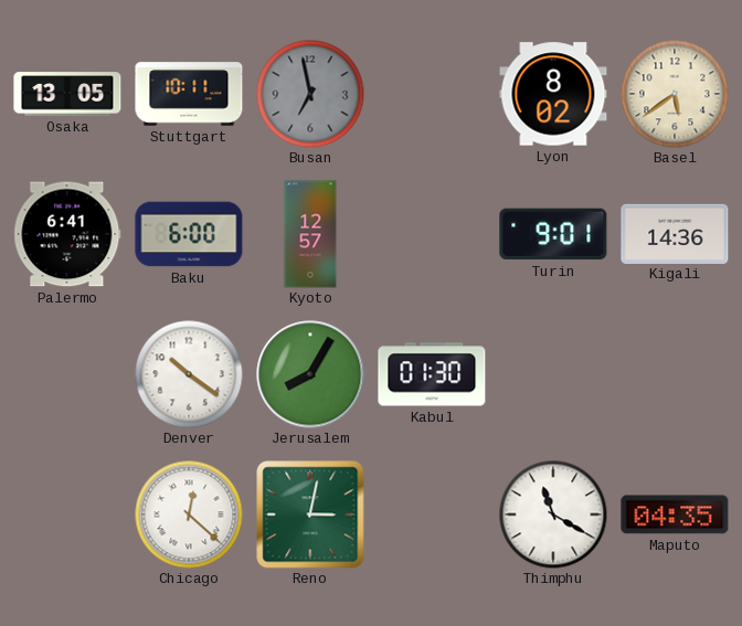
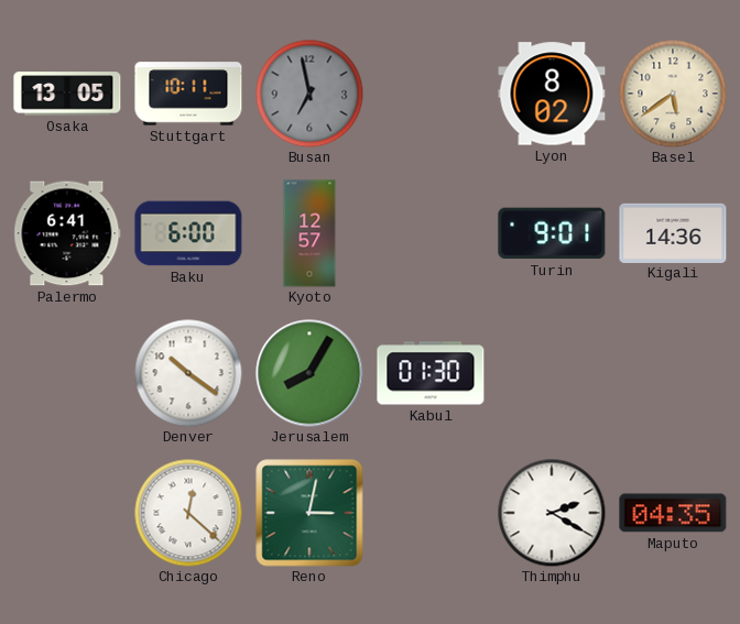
Thimphu: 11:20 -> 2:20
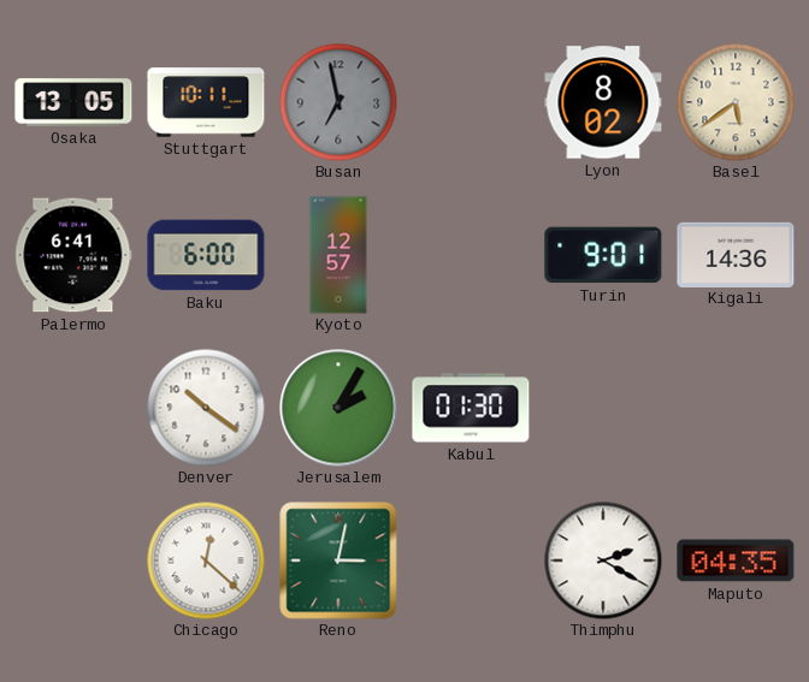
Jerusalem: 8:05 -> 2:05
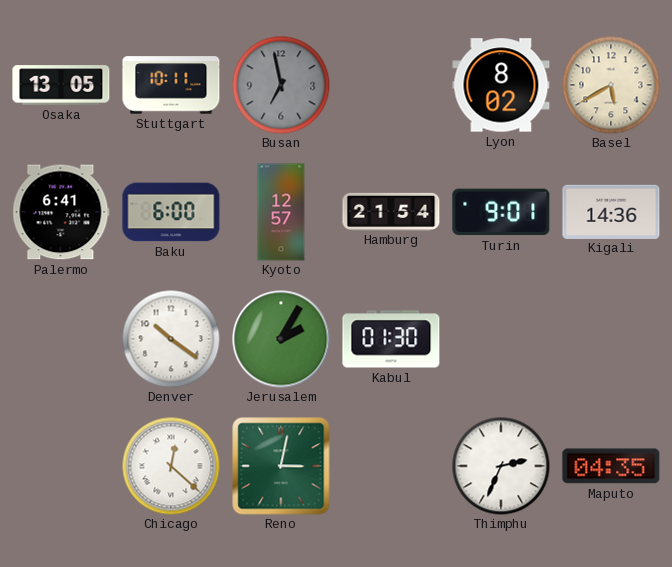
Basel: 5:39 -> 5:40
Hamburg: none -> 21:54
Thimphu: 2:20 -> 2:34
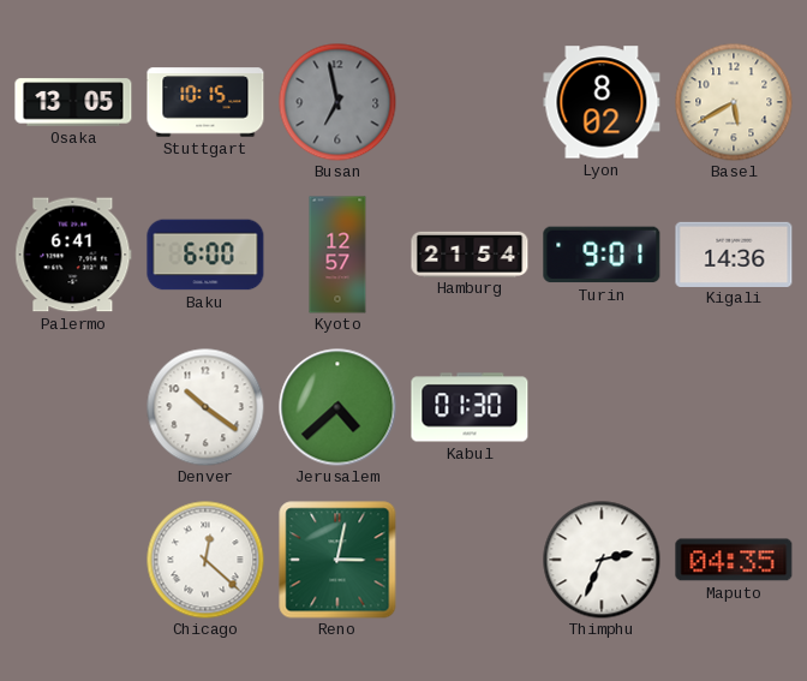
Stuttgart: 10:11 -> 10:15
Jerusalem: 2:05 -> 4:38
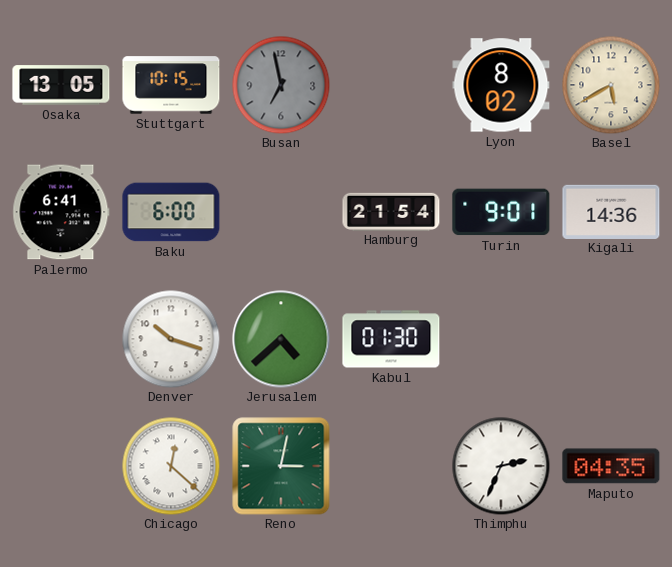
Kyoto: 12:57 -> none
Denver: 10:21 -> 10:18
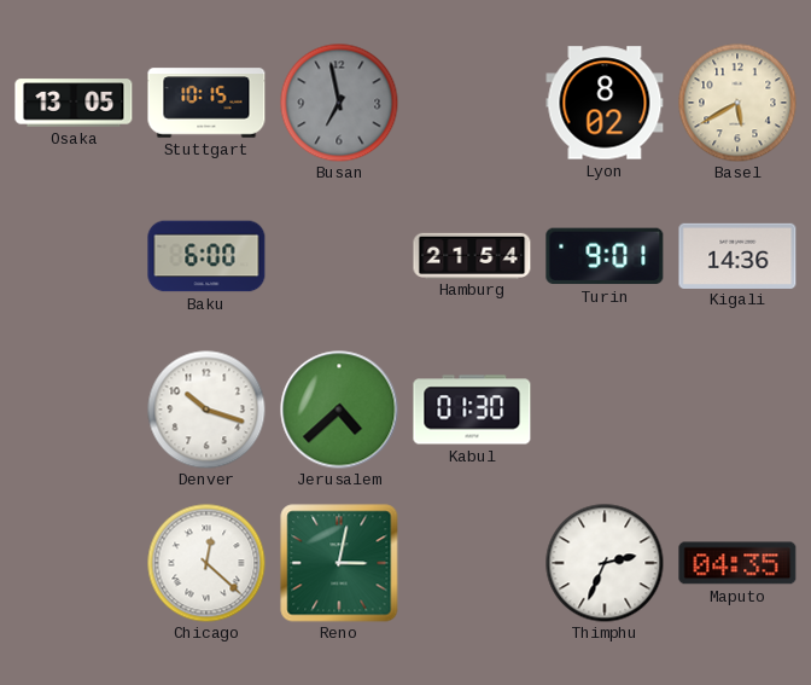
Palermo: 6:41 -> none
